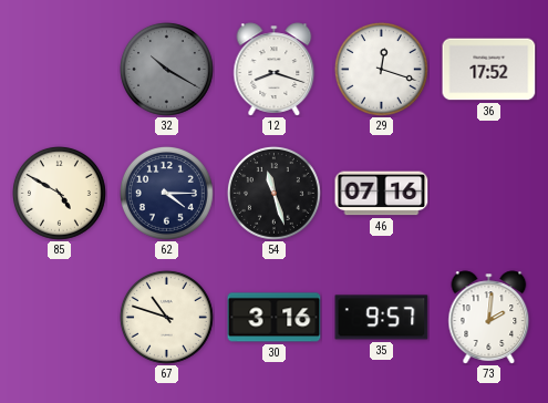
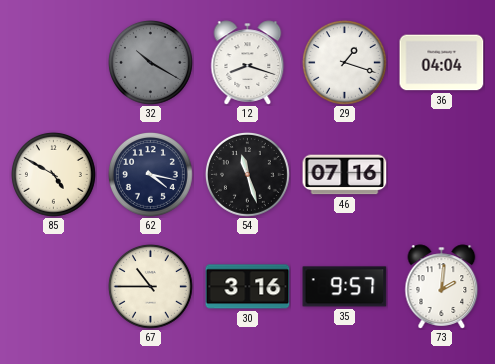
29: 12:18 -> 1:18
36: 17:52 -> 04:04
62: 4:15 -> 4:17
67: 10:48 -> 10:45
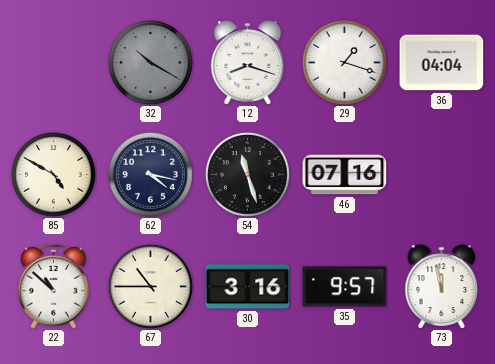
22: none -> 10:52
73: 2:01 -> 11:58
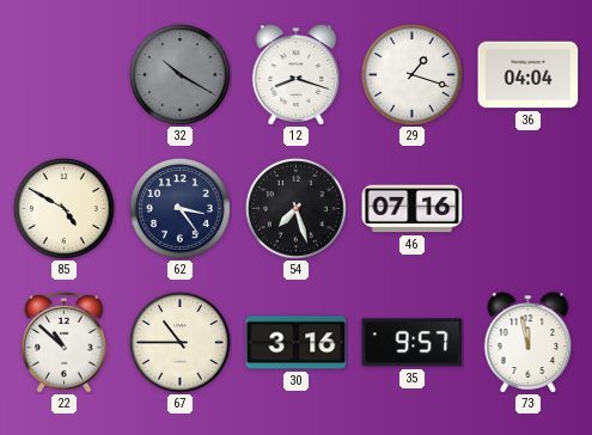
62: 4:17 -> 3:24
54: 11:27 -> 7:27
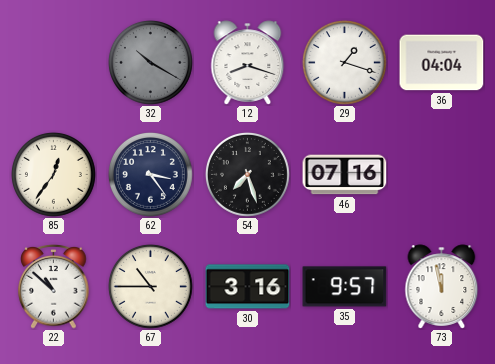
85: 4:50 -> 12:36
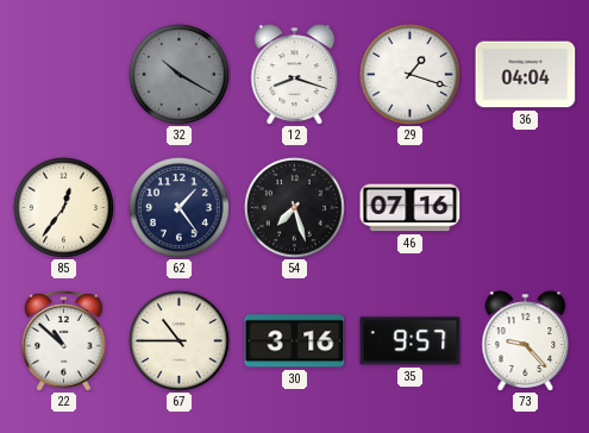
62: 3:24 -> 1:24
73: 11:58 -> 9:23
